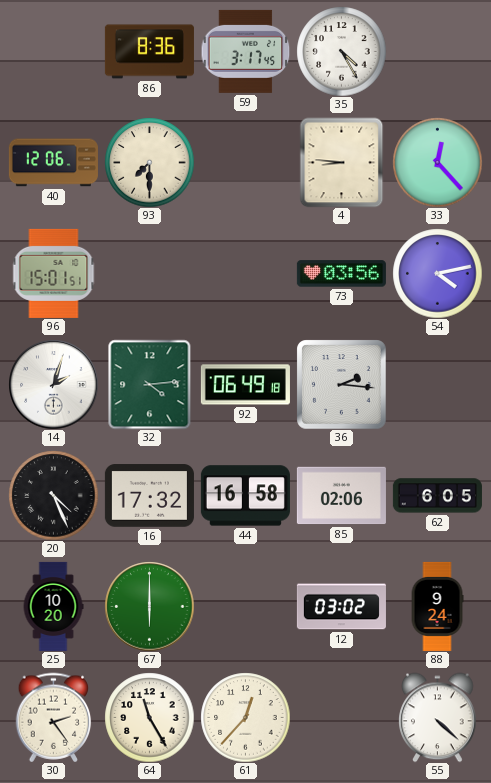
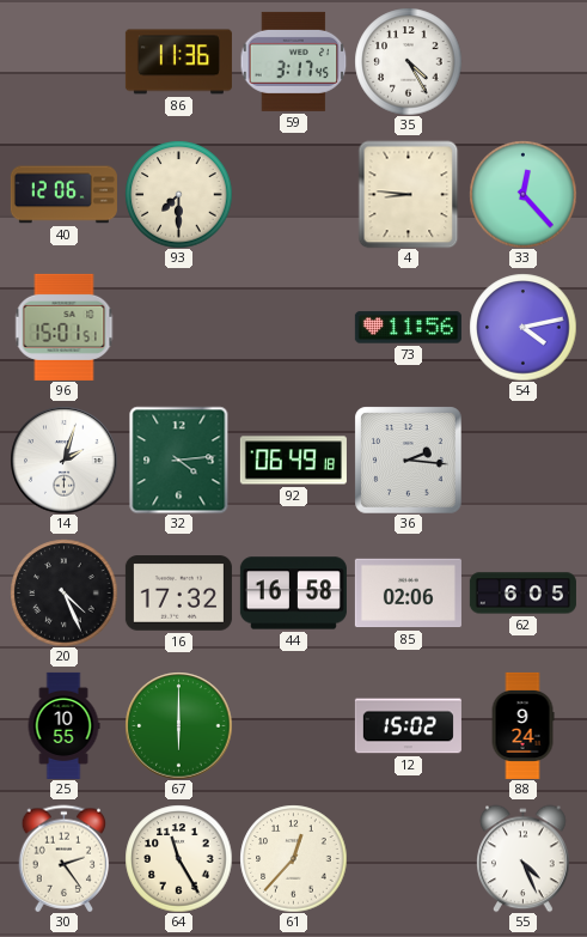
86: 8:36 -> 11:36
73: 03:56 -> 11:56
25: 10:20 -> 10:55
12: 03:02 -> 15:02
55: 4:22 -> 4:26
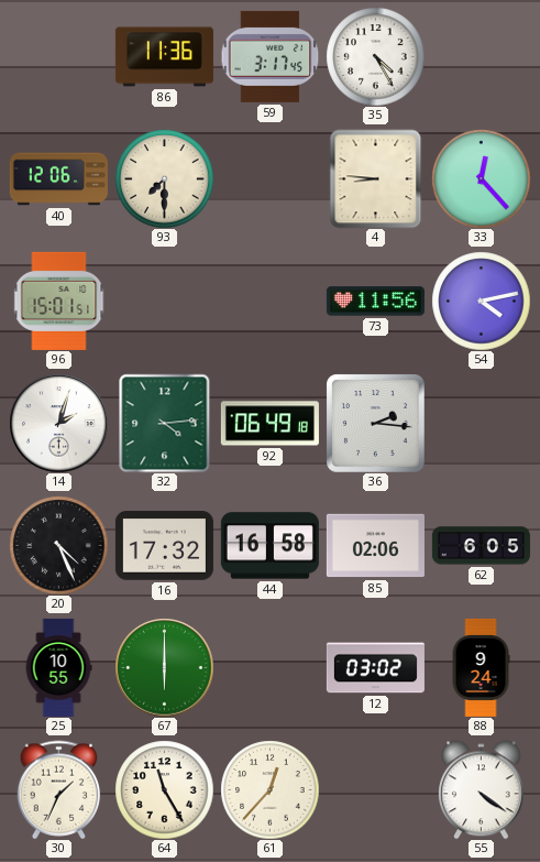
12: 15:02 -> 03:02
30: 2:24 -> 1:34
55: 4:26 -> 4:21
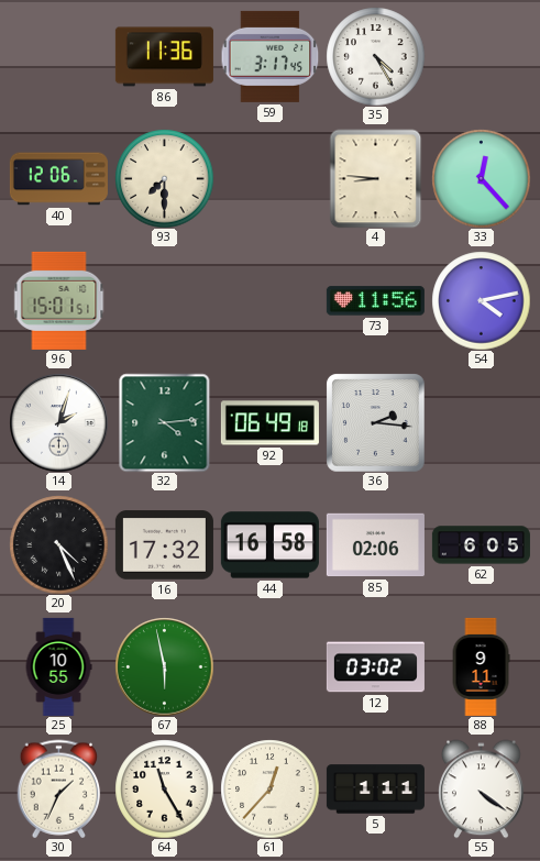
67: 6:00 -> 5:58
88: 9:24 -> 9:11
5: none -> 1:11
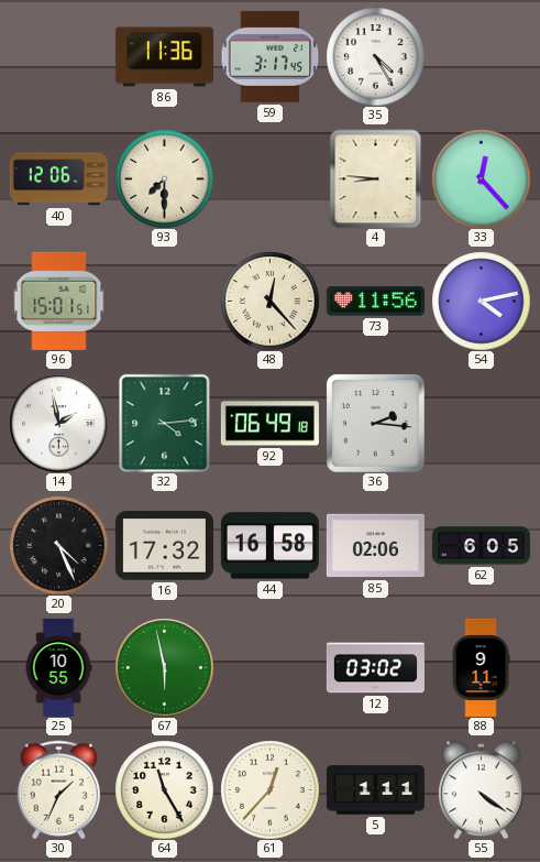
48: none -> 12:23
14: 2:03 -> 1:58
